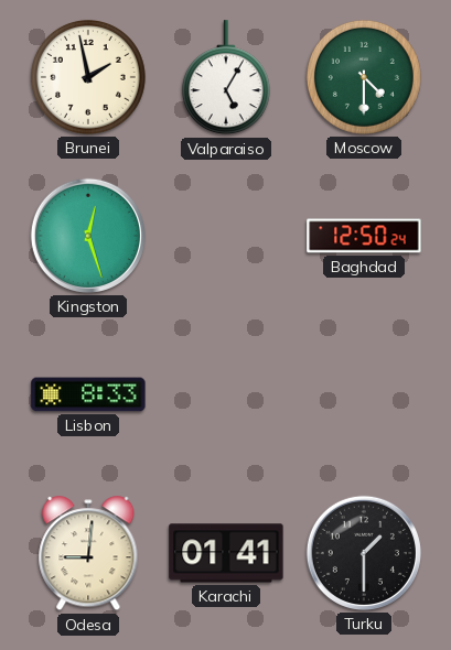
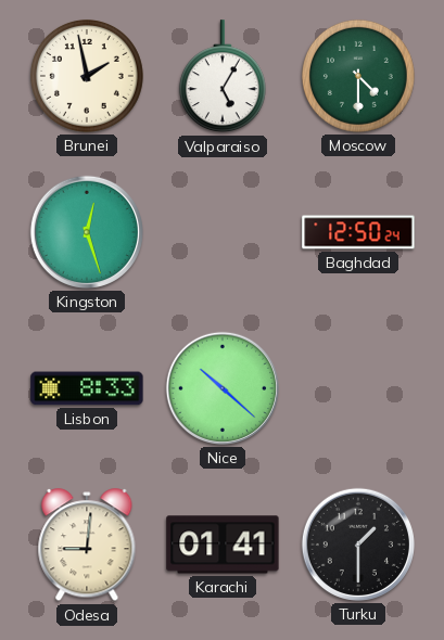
Nice: none -> 10:22
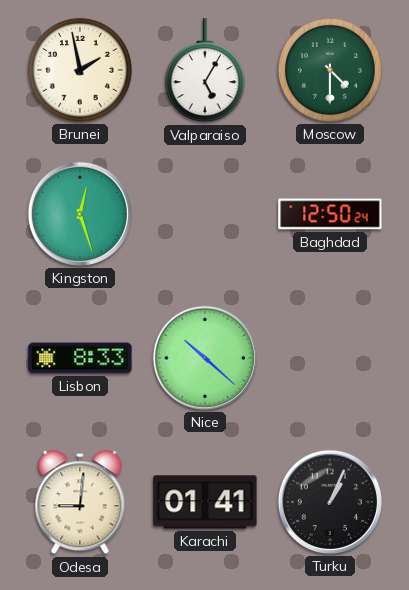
Turku: 1:30 -> 1:04
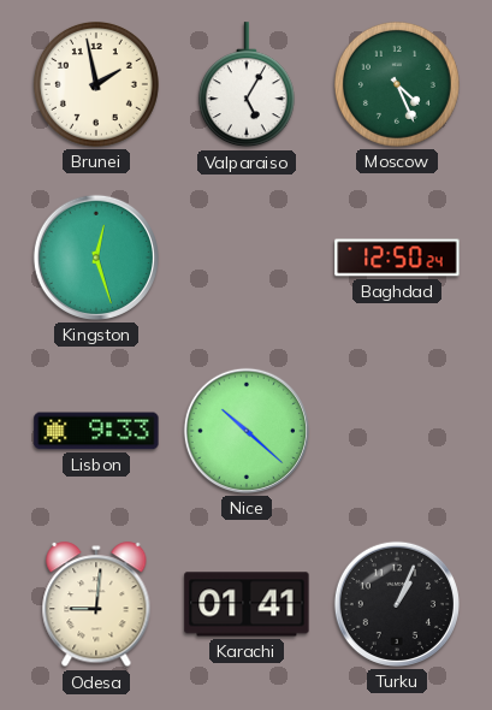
Moscow: 4:30 -> 4:26
Lisbon: 8:33 -> 9:33
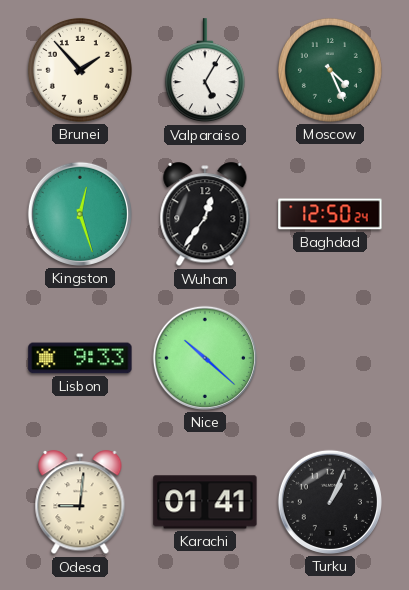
Brunei: 1:58 -> 1:53
Wuhan: none -> 12:36
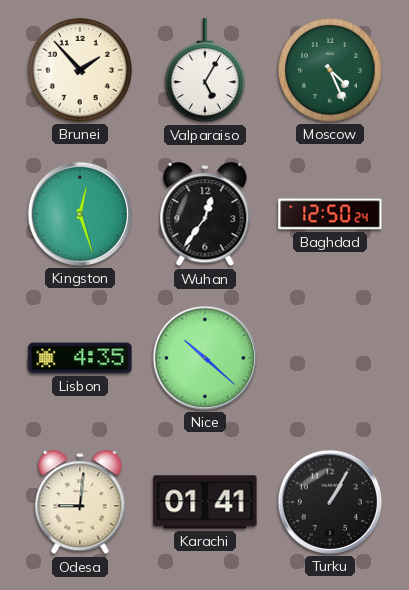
Lisbon: 9:33 -> 4:35
Turku: 1:04 -> 1:05
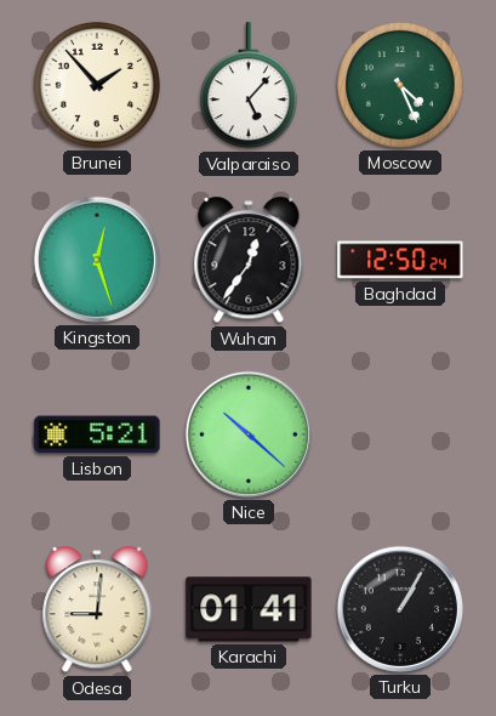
Valparaiso: 5:05 -> 5:07
Lisbon: 4:35 -> 5:21
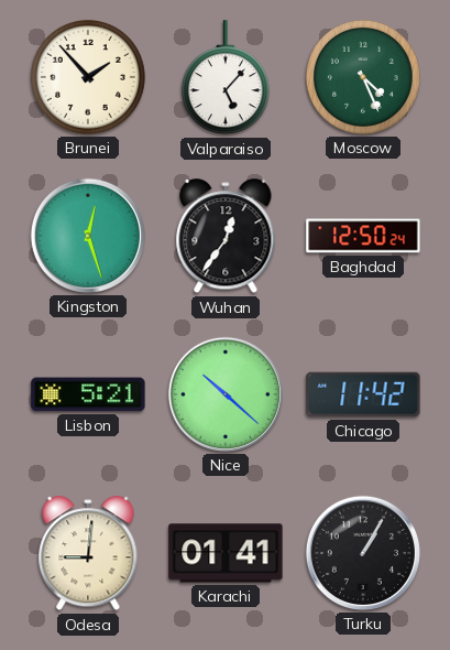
Chicago: none -> 11:42
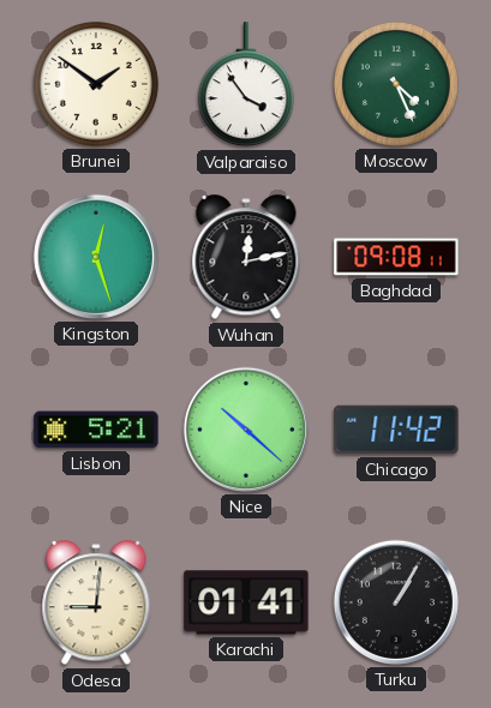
Brunei: 1:53 -> 1:51
Valparaiso: 5:07 -> 3:54
Wuhan: 12:36 -> 12:13
Baghdad: 12:50 -> 09:08
